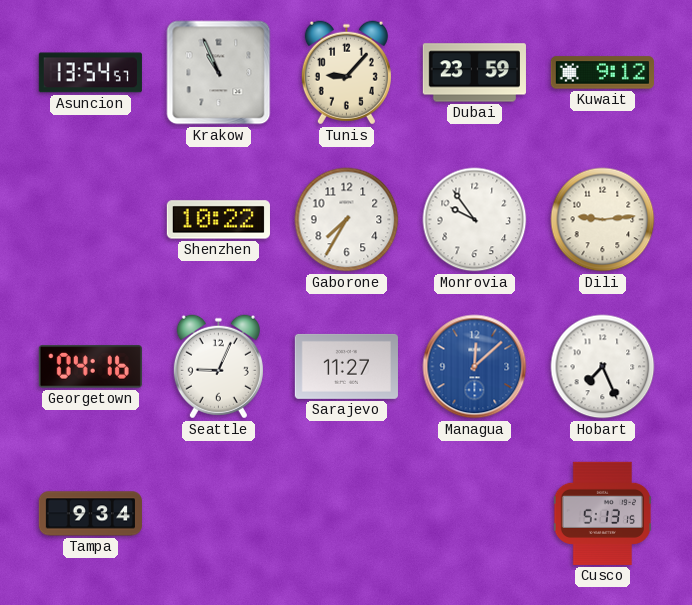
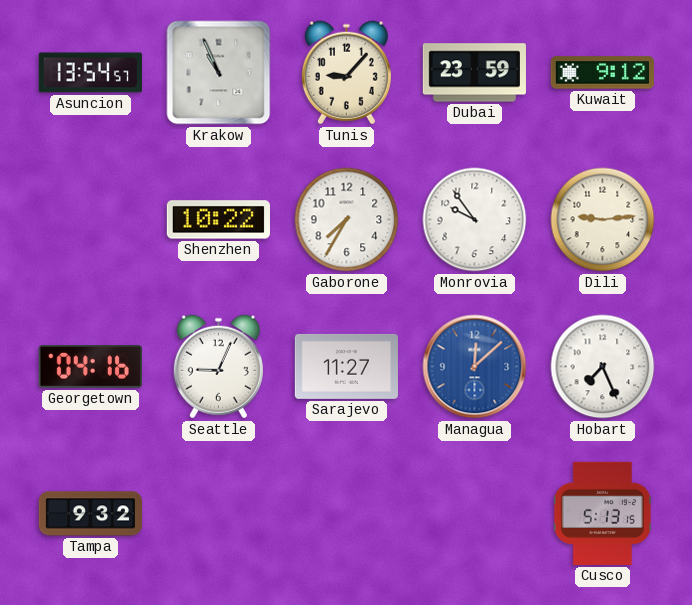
Tampa: 9:34 -> 9:32
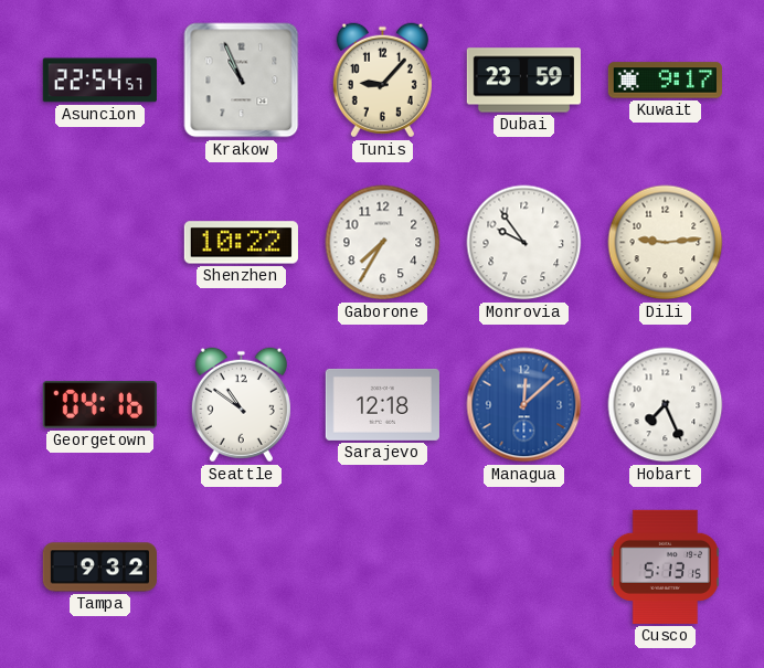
Asuncion: 13:54 -> 22:54
Kuwait: 9:12 -> 9:17
Seattle: 9:04 -> 10:51
Sarajevo: 11:27 -> 12:18
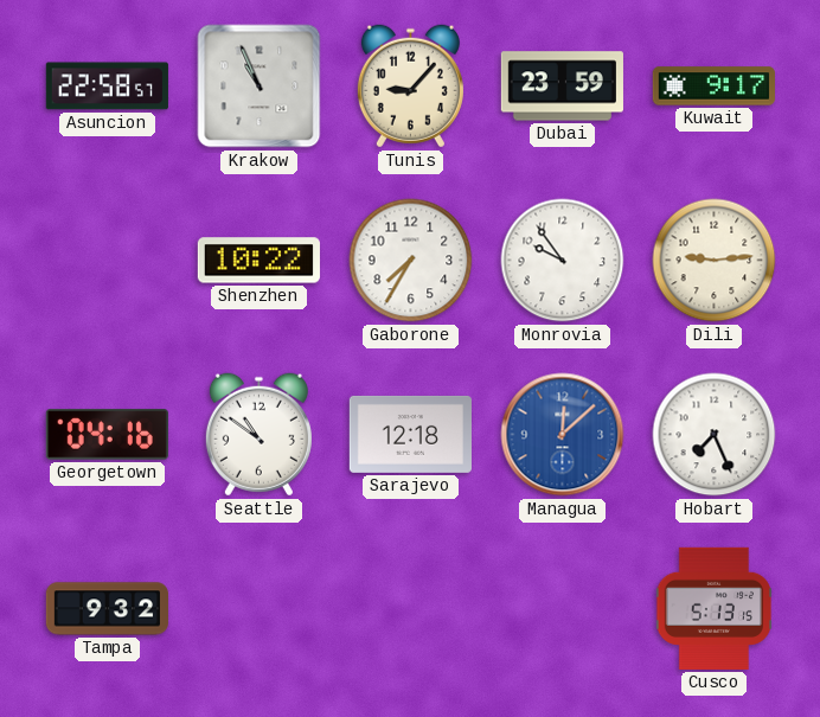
Asuncion: 22:54 -> 22:58
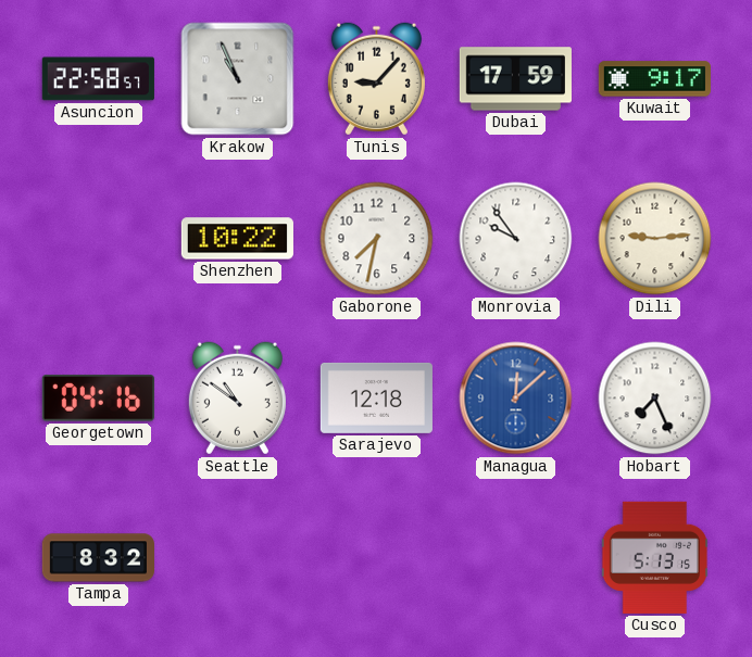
Dubai: 23:59 -> 17:59
Gaborone: 7:35 -> 7:32
Tampa: 9:32 -> 8:32
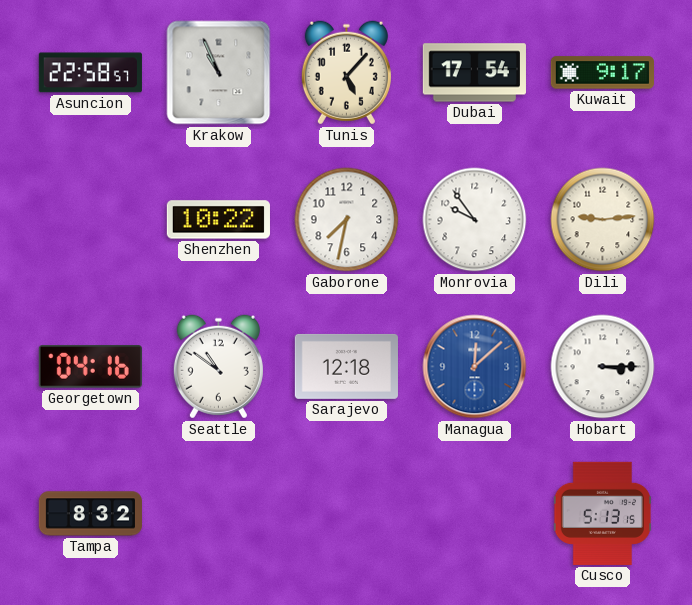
Tunis: 9:07 -> 5:07
Dubai: 17:59 -> 17:54
Hobart: 7:26 -> 3:15
